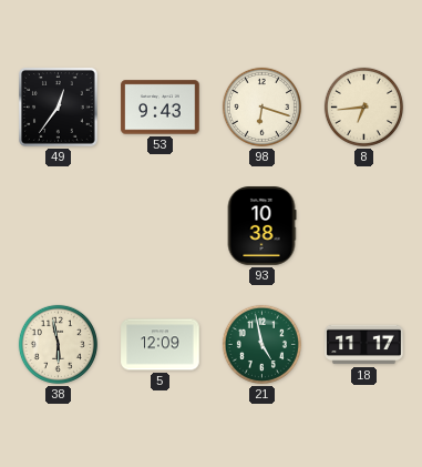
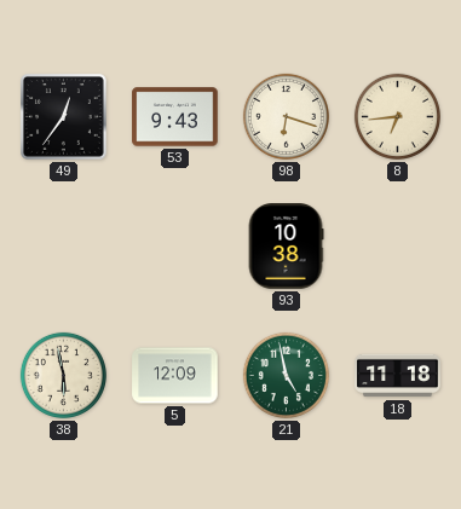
18: 11:17 -> 11:18
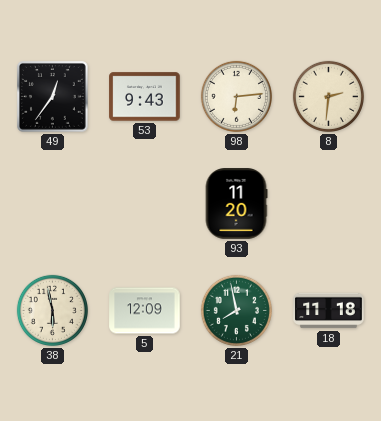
98: 6:18 -> 6:14
8: 6:44 -> 2:31
93: 10:38 -> 11:20
21: 4:58 -> 7:58
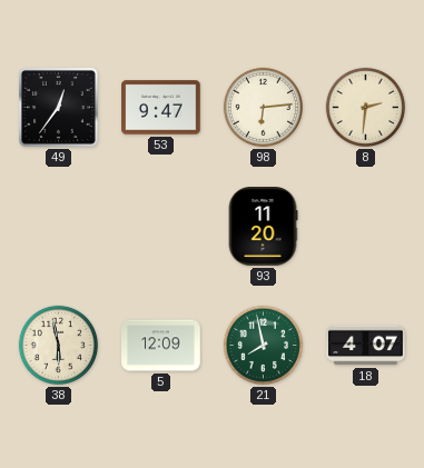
53: 9:43 -> 9:47
18: 11:18 -> 4:07
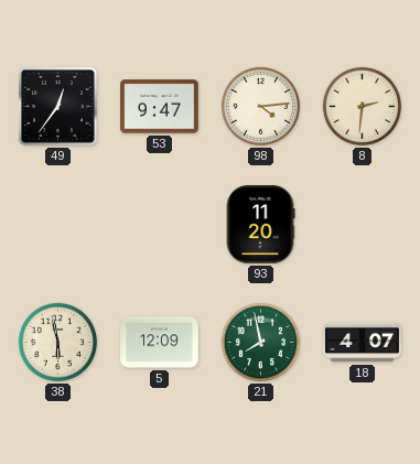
98: 6:14 -> 4:14
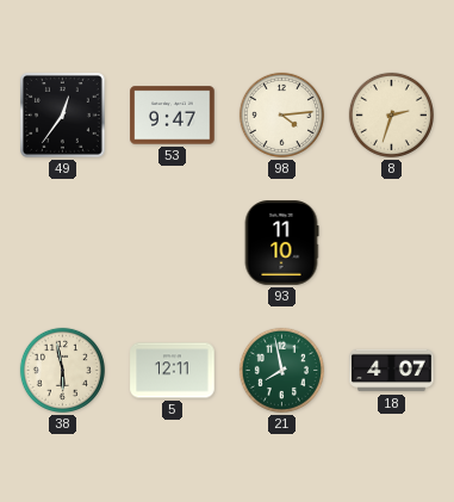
8: 2:31 -> 2:33
93: 11:20 -> 11:10
5: 12:09 -> 12:11
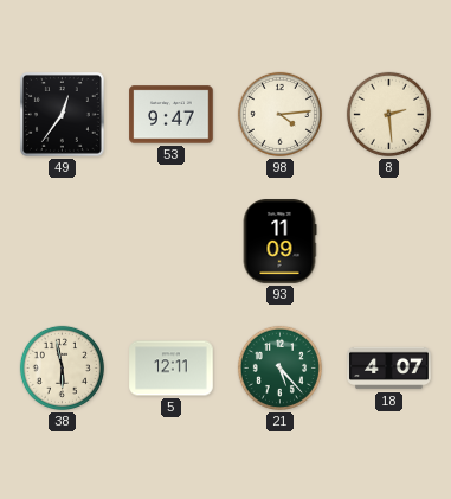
8: 2:33 -> 2:29
93: 11:10 -> 11:09
21: 7:58 -> 5:23
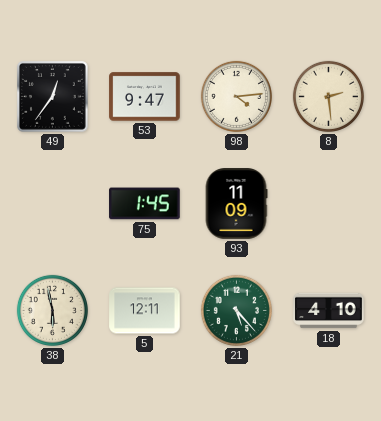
75: none -> 1:45
18: 4:07 -> 4:10
